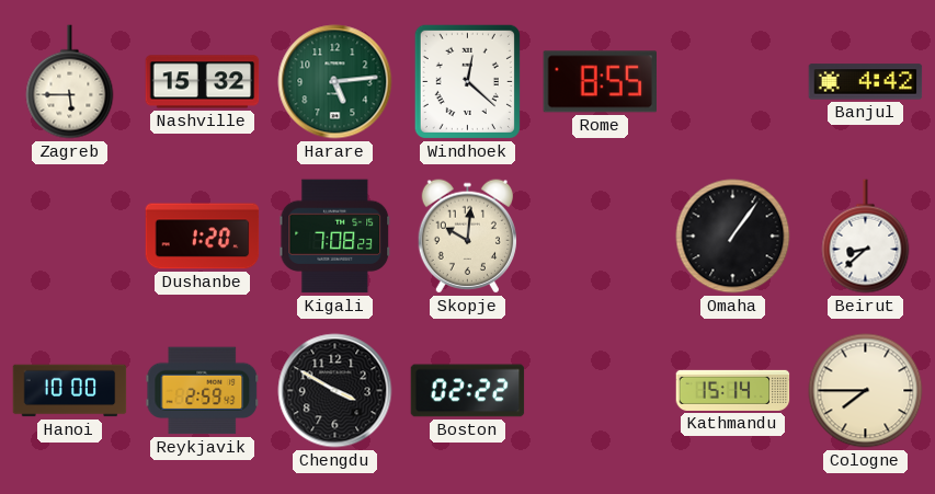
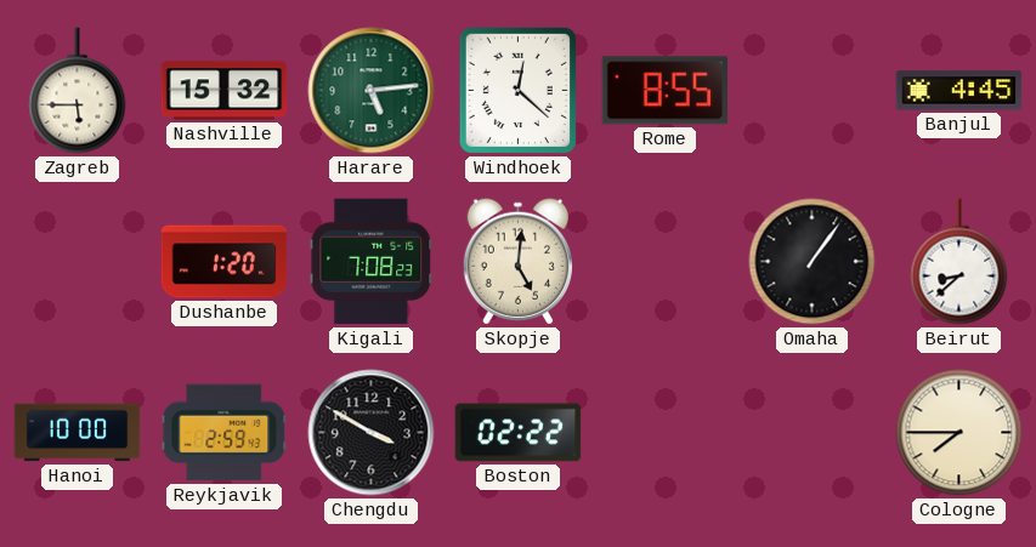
Banjul: 4:42 -> 4:45
Skopje: 10:01 -> 5:01
Kathmandu: 15:14 -> none
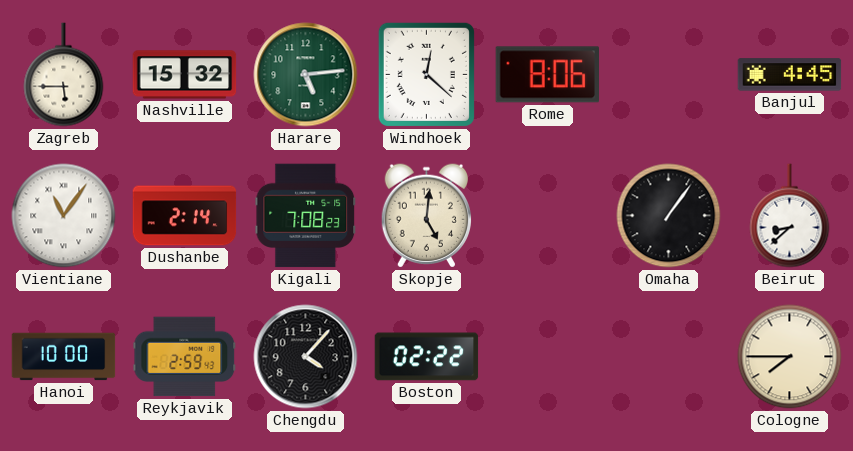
Rome: 8:55 -> 8:06
Vientiane: none -> 11:06
Dushanbe: 1:20 -> 2:14
Chengdu: 3:50 -> 4:07
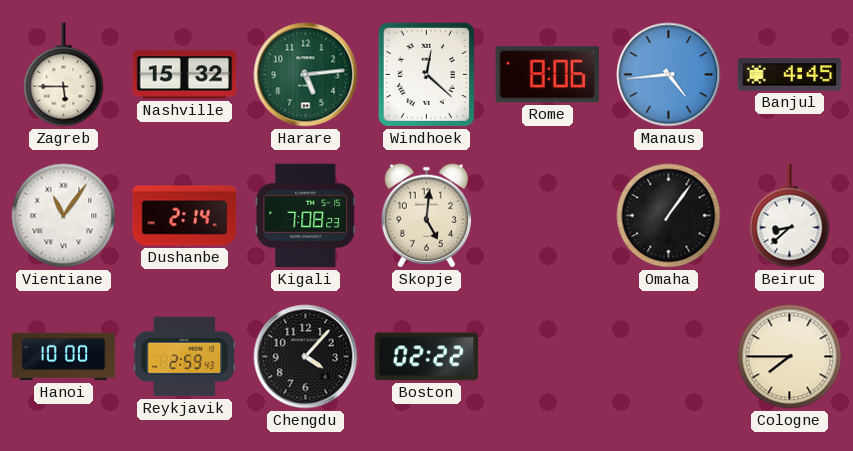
Manaus: none -> 4:44
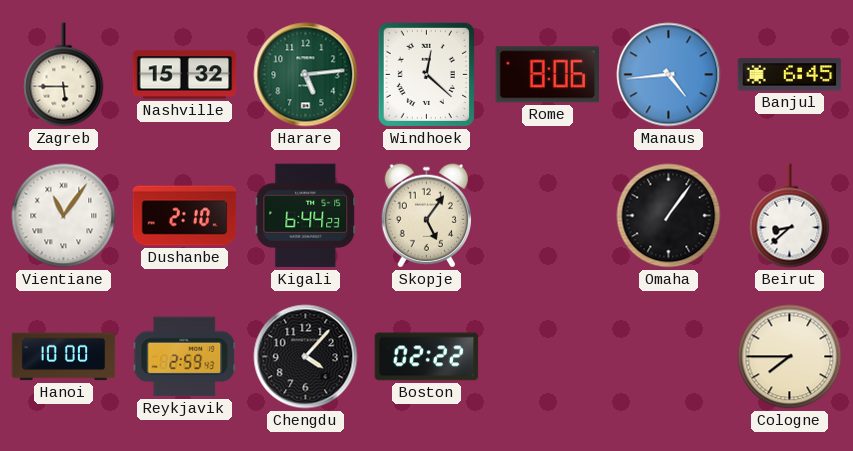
Banjul: 4:45 -> 6:45
Dushanbe: 2:14 -> 2:10
Kigali: 7:08 -> 6:44
Skopje: 5:01 -> 5:06
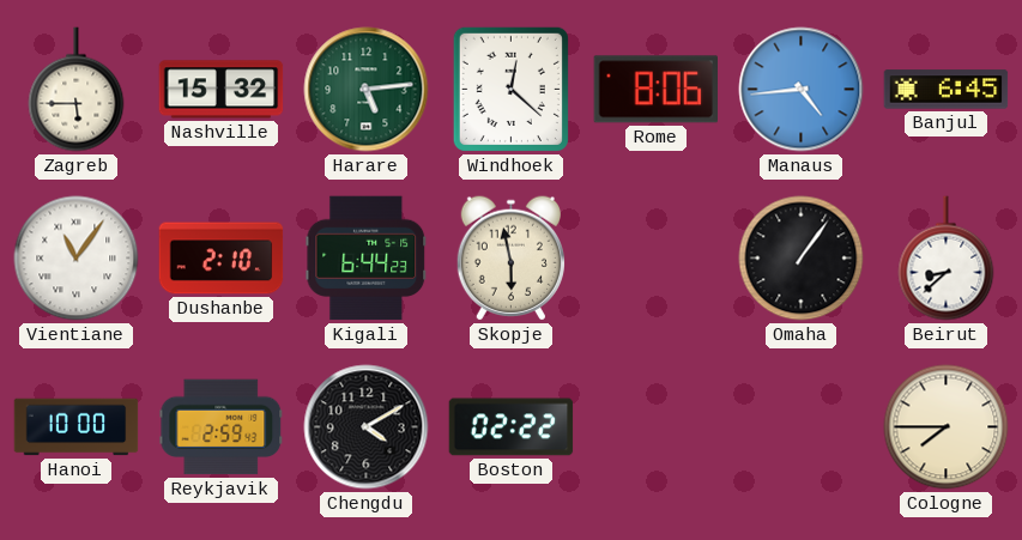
Skopje: 5:06 -> 5:58
Chengdu: 4:07 -> 4:10
